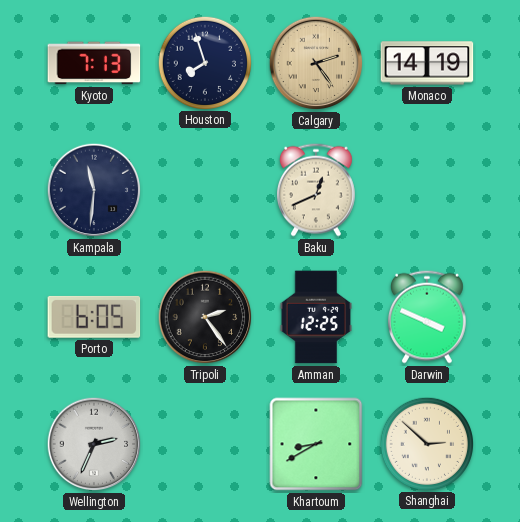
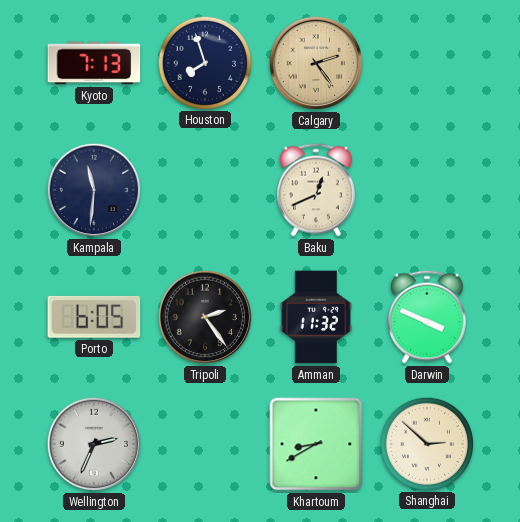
Monaco: 14:19 -> none
Amman: 12:25 -> 11:32
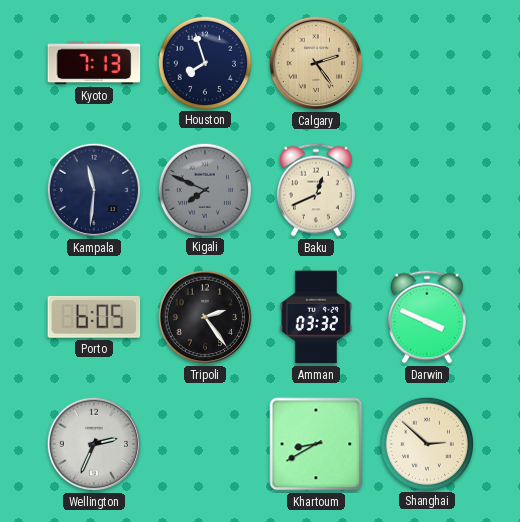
Kigali: none -> 7:49
Amman: 11:32 -> 03:32
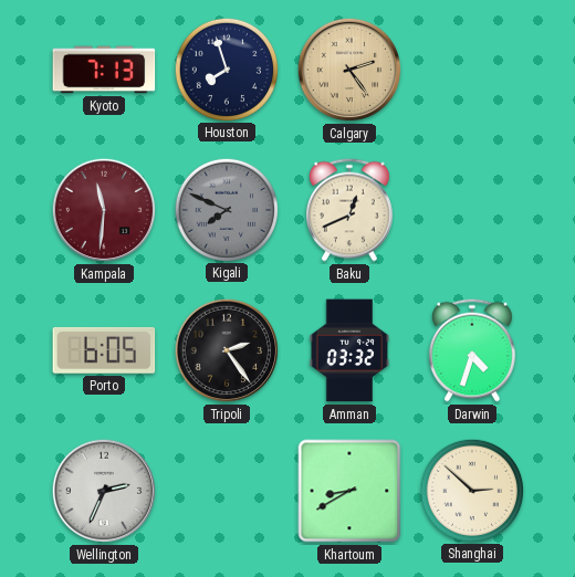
Kampala dial: navy -> burgundy
Darwin: 3:49 -> 4:33
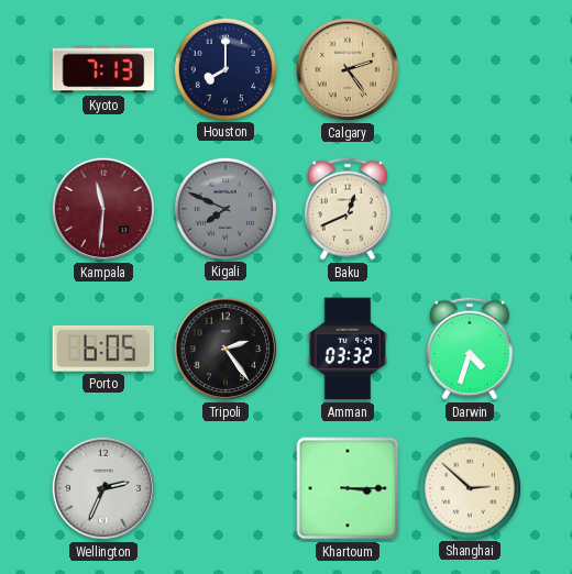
Houston: 7:57 -> 8:00
Khartoum: 8:40 -> 3:15
